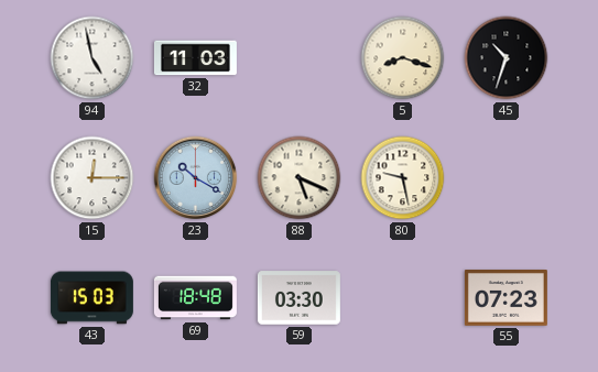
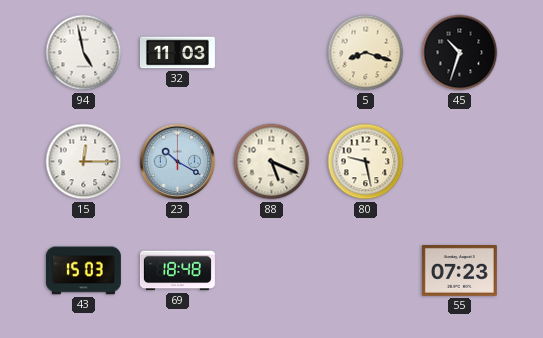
59: 03:30 -> none
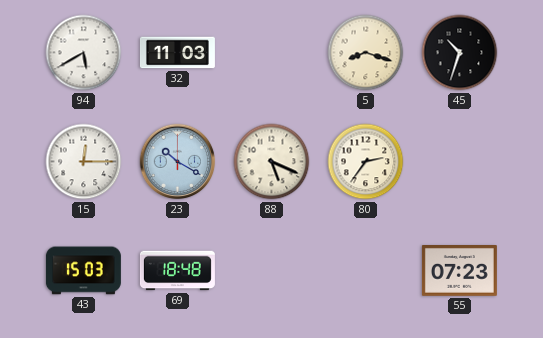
94: 4:58 -> 5:40
80: 9:28 -> 2:36
